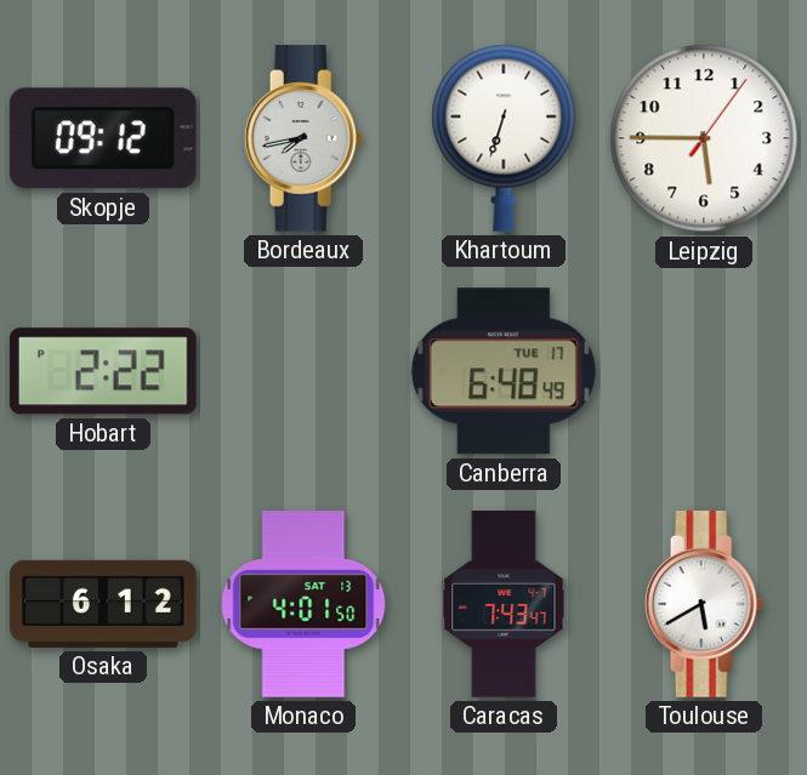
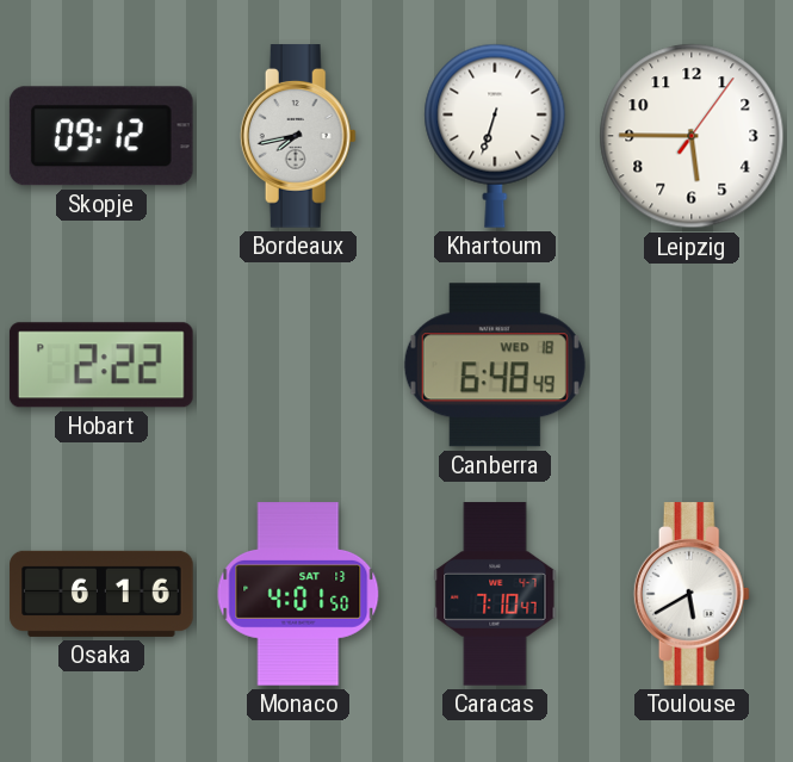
Canberra date: TUE 17 -> WED 18
Osaka: 6:12 -> 6:16
Caracas: 7:43 -> 7:10
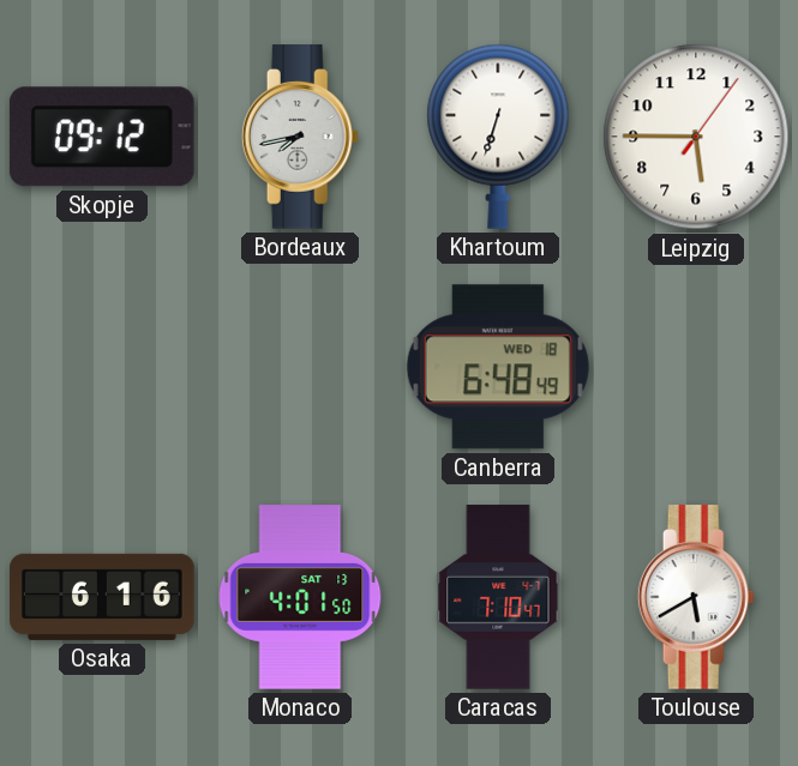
Hobart: 2:22 -> none
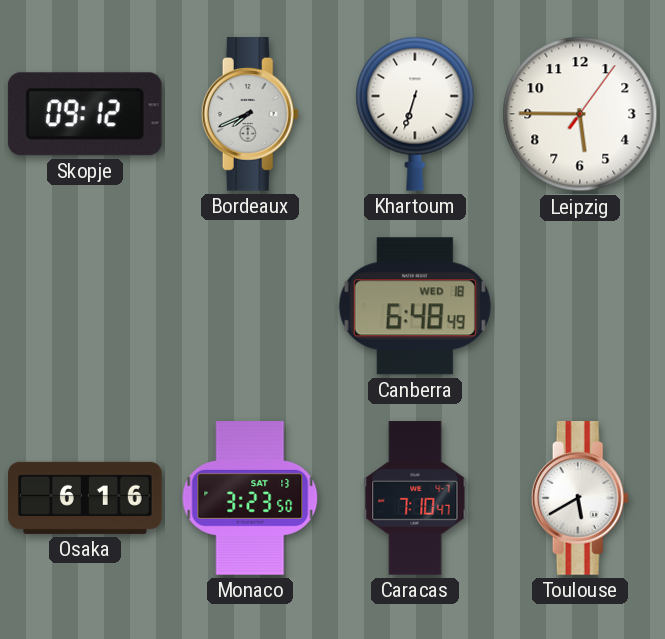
Bordeaux: 7:43 -> 7:41
Monaco: 4:01 -> 3:23
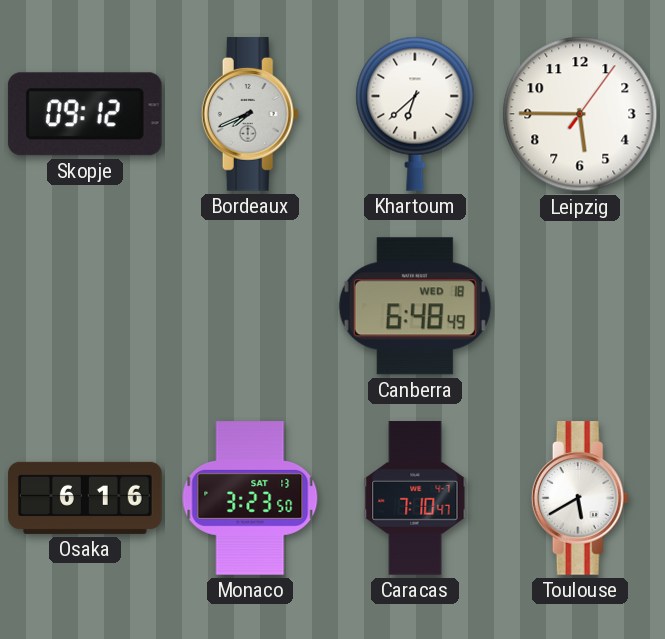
Khartoum: 6:33 -> 6:38
